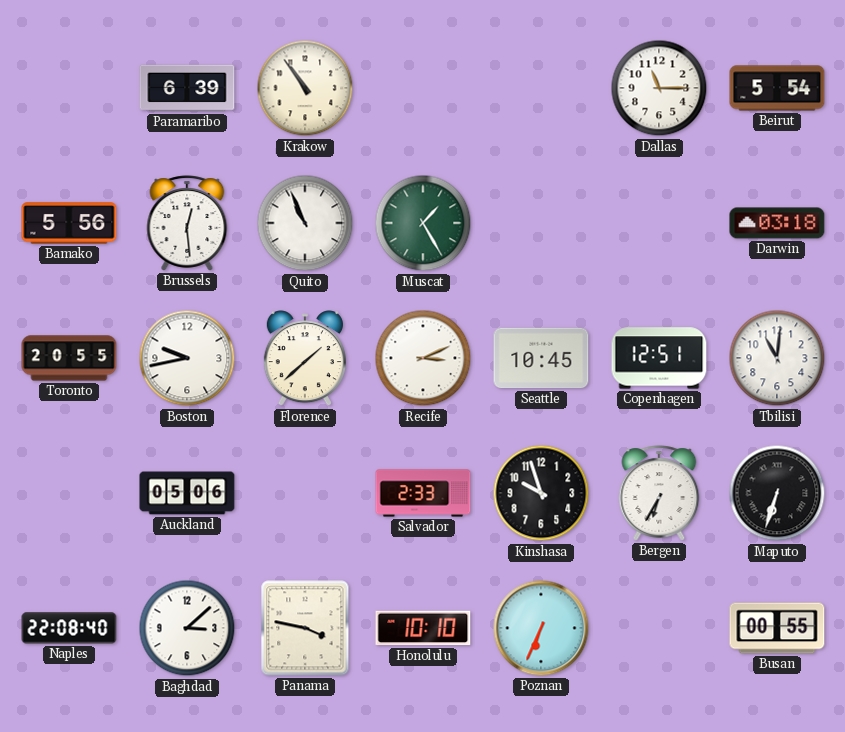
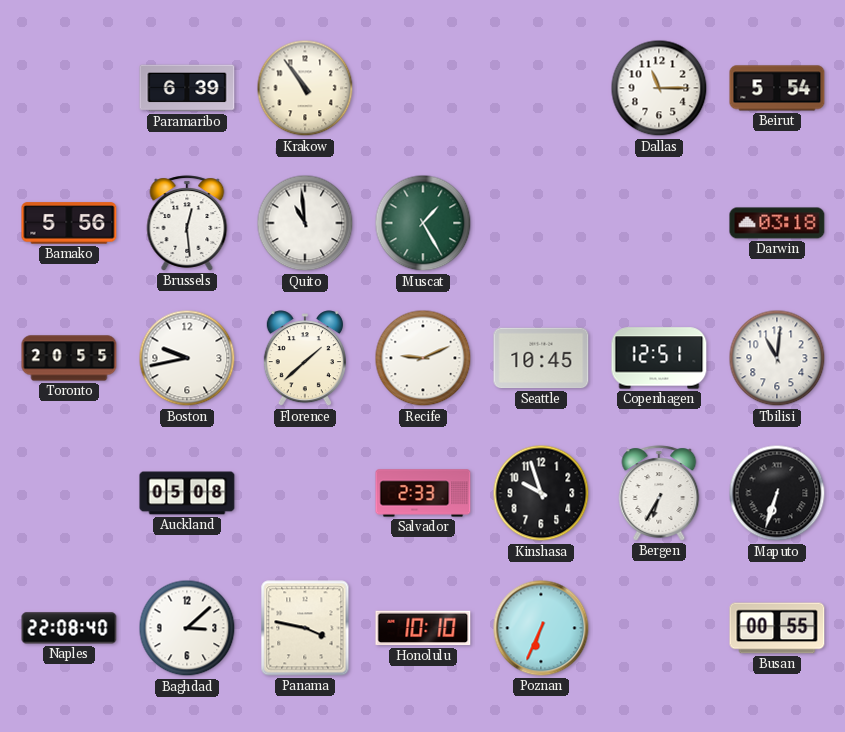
Quito: 10:56 -> 10:59
Recife: 3:11 -> 9:11
Auckland: 05:06 -> 05:08
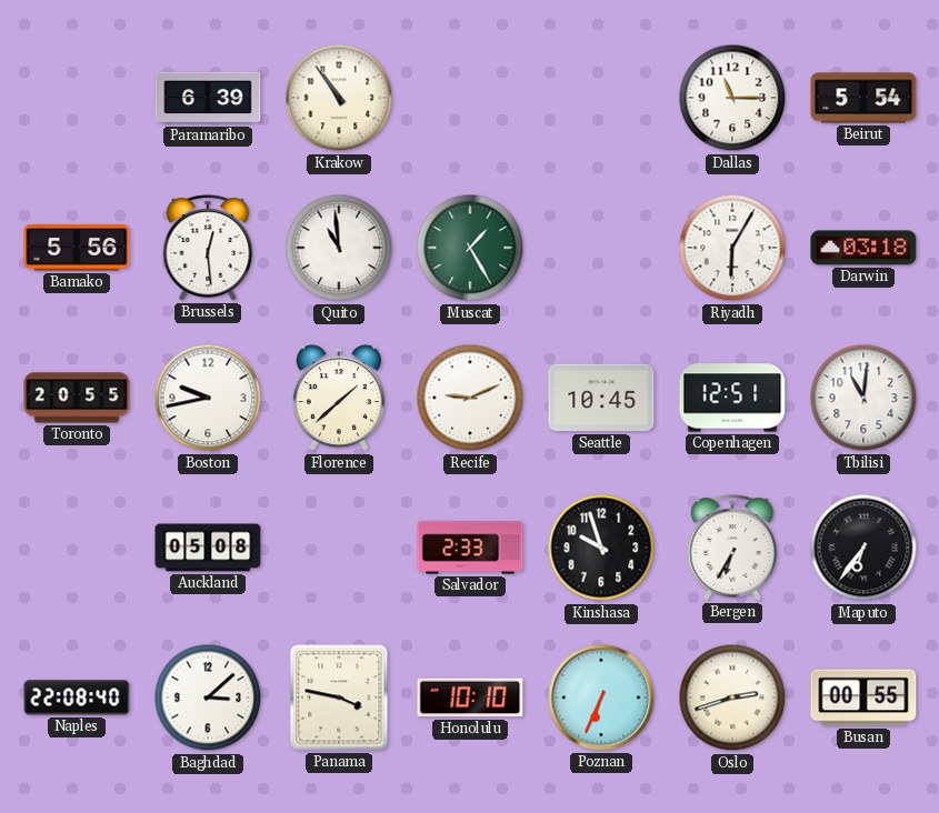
Riyadh: none -> 6:05
Maputo: 6:33 -> 6:36
Oslo: none -> 2:42
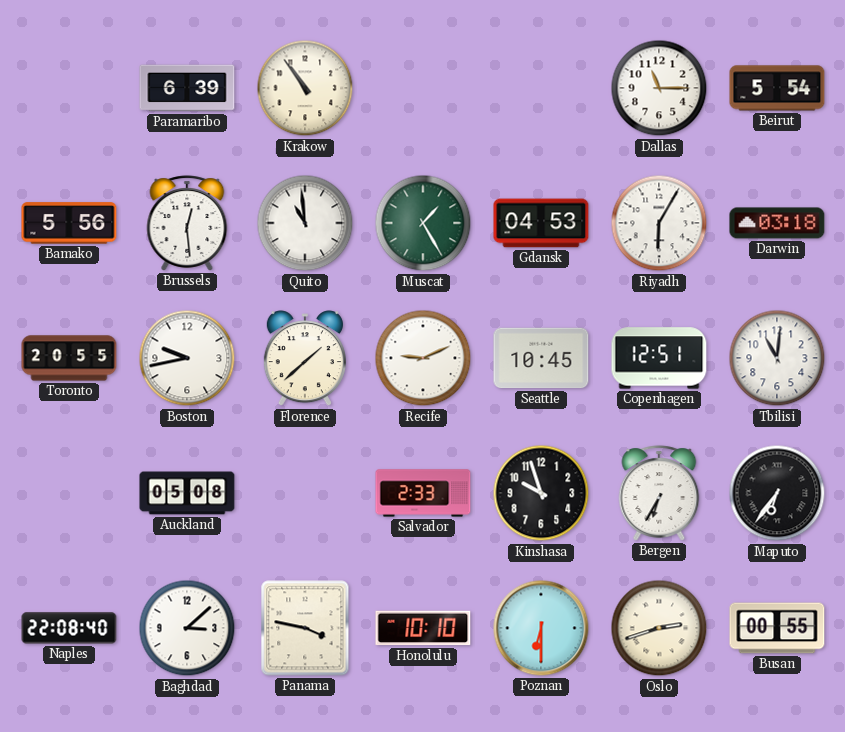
Gdansk: none -> 04:53
Poznan: 6:34 -> 6:30
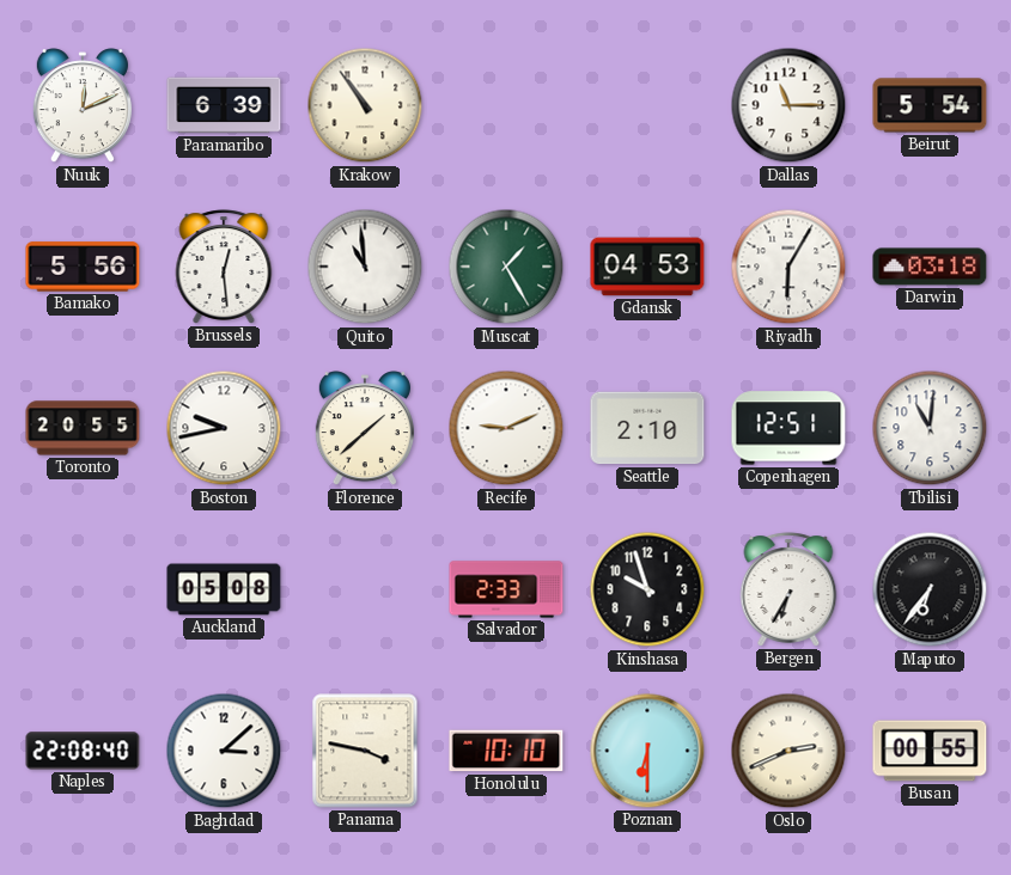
Nuuk: none -> 12:11
Seattle: 10:45 -> 2:10
Oslo: 2:42 -> 2:41
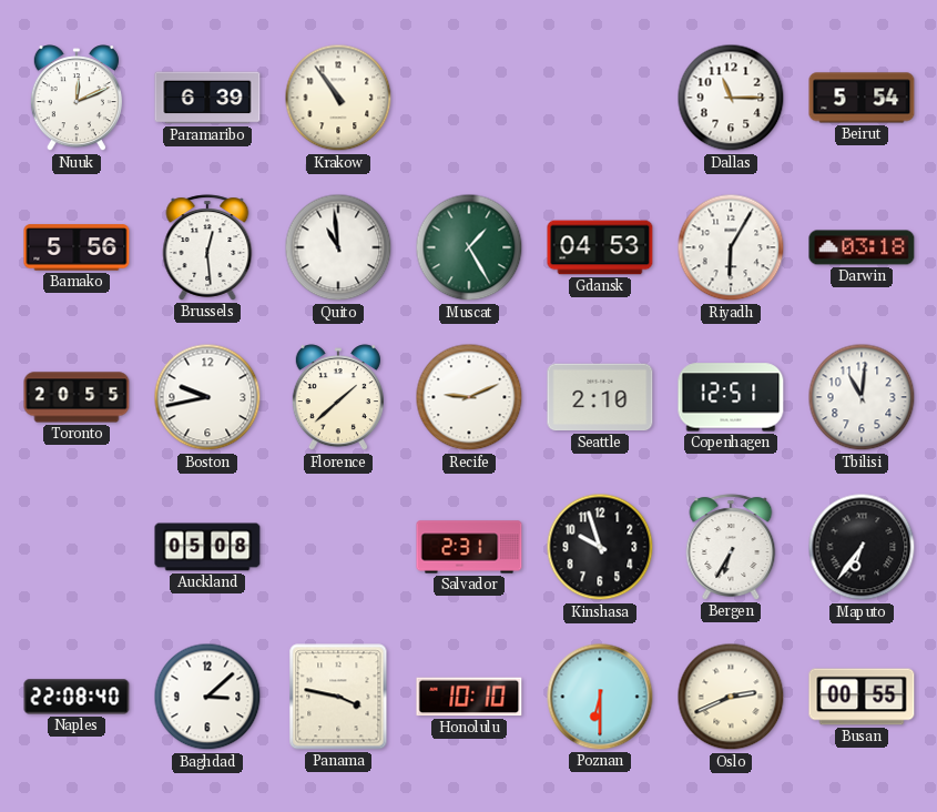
Salvador: 2:33 -> 2:31
